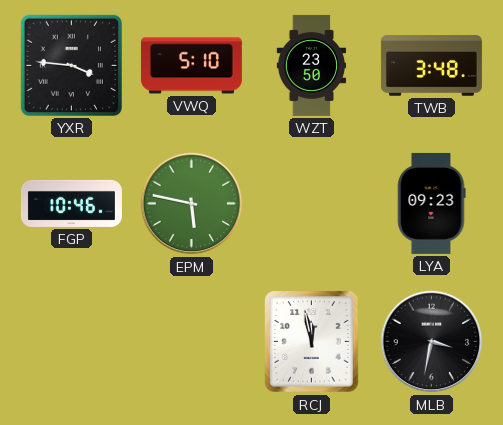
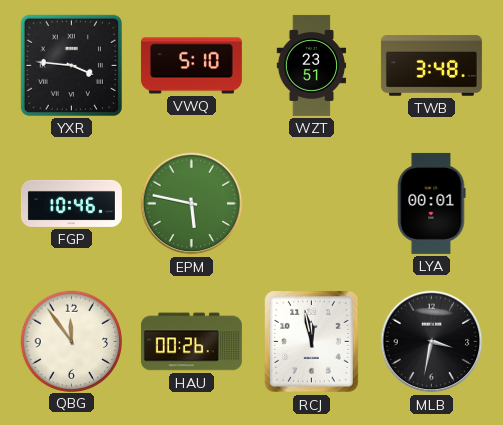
WZT: 23:50 -> 23:51
LYA: 09:23 -> 00:01
QBG: none -> 11:54
HAU: none -> 00:26
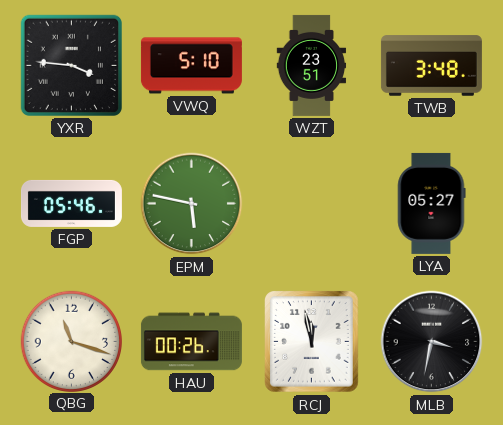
FGP: 10:46 -> 05:46
LYA: 00:01 -> 05:27
QBG: 11:54 -> 11:18
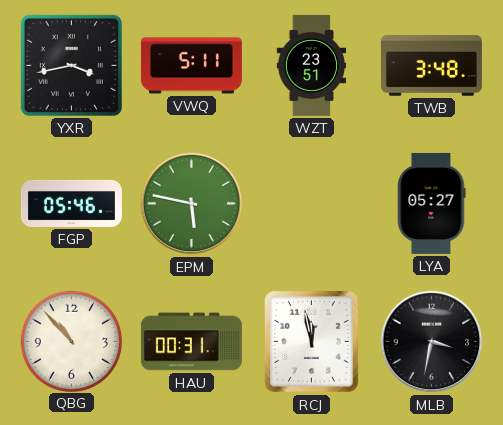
YXR: 3:46 -> 3:43
VWQ: 5:10 -> 5:11
QBG: 11:18 -> 10:53
HAU: 00:26 -> 00:31
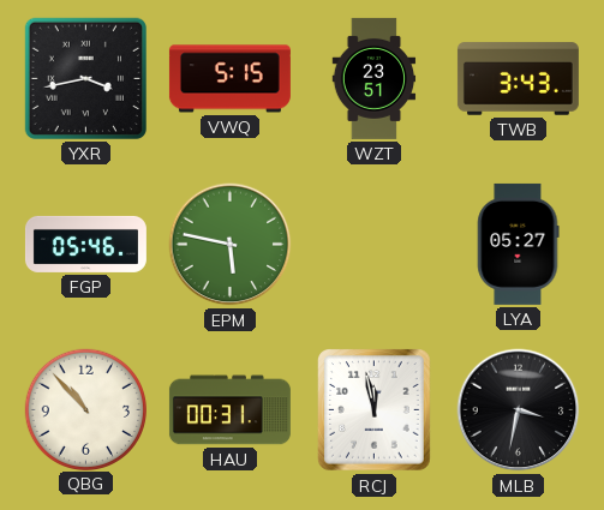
VWQ: 5:11 -> 5:15
TWB: 3:48 -> 3:43
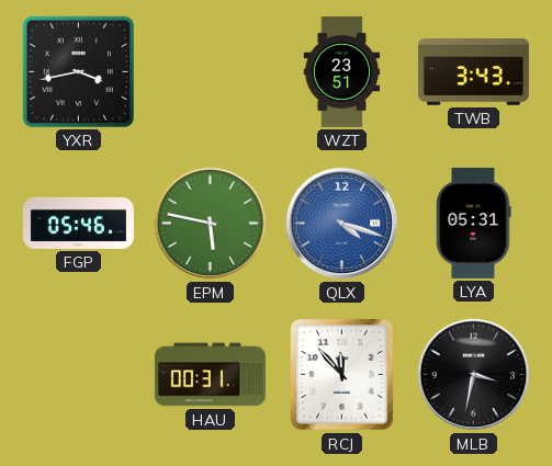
VWQ: 5:15 -> none
QLX: none -> 4:18
LYA: 05:27 -> 05:31
QBG: 10:53 -> none
RCJ: 11:58 -> 11:53
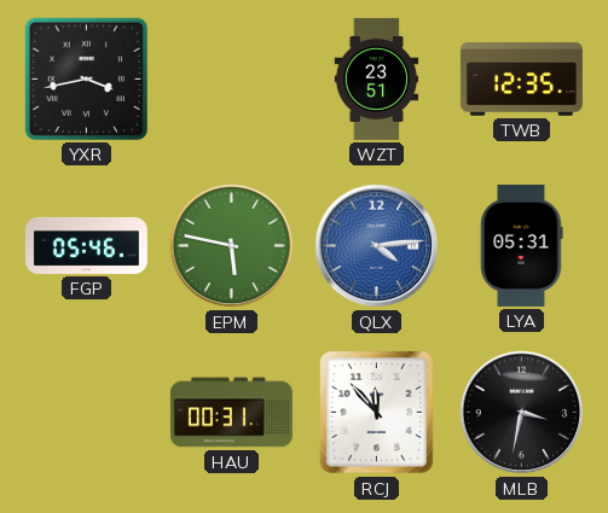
TWB: 3:43 -> 12:35
QLX: 4:18 -> 4:14
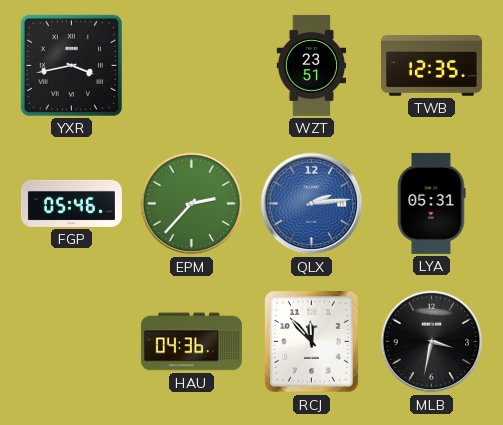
EPM: 5:47 -> 2:37
QLX: 4:14 -> 2:14
HAU: 00:31 -> 04:36
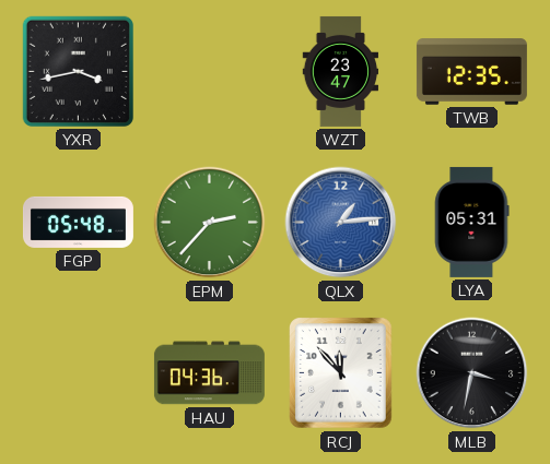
WZT: 23:51 -> 23:47
FGP: 05:46 -> 05:48
QLX: 2:14 -> 1:14
